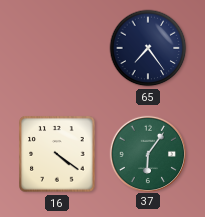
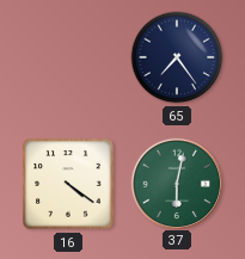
37: 6:06 -> 6:02
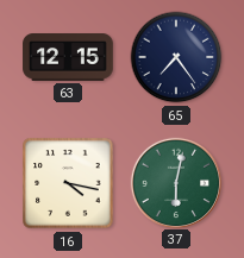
63: none -> 12:15
16: 4:21 -> 4:17
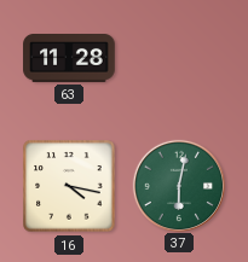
63: 12:15 -> 11:28
65: 7:24 -> none
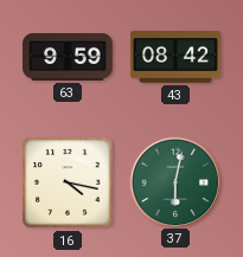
63: 11:28 -> 9:59
43: none -> 08:42
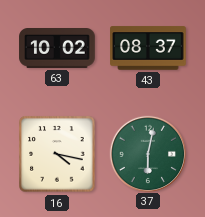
63: 9:59 -> 10:02
43: 08:42 -> 08:37
